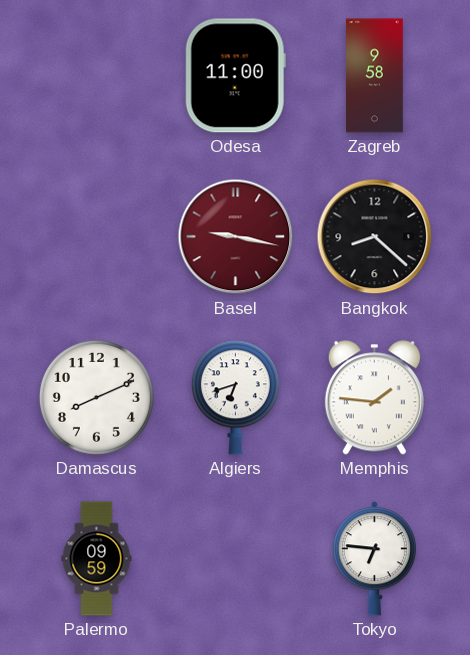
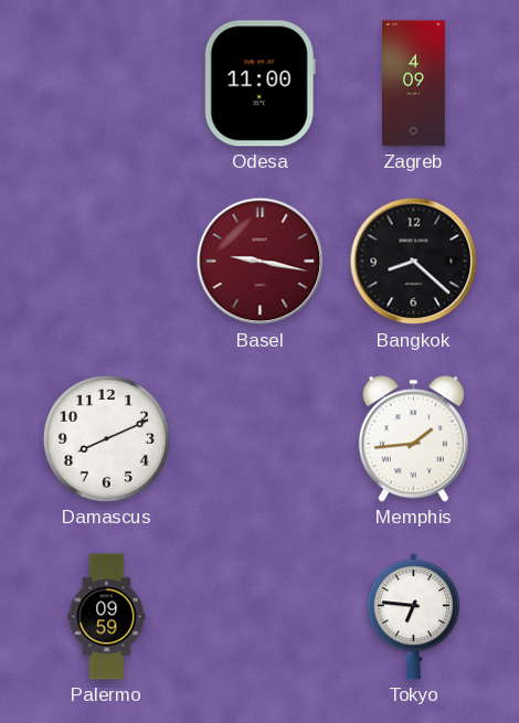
Zagreb: 9:58 -> 4:09
Algiers: 6:42 -> none
Memphis: 1:46 -> 1:44
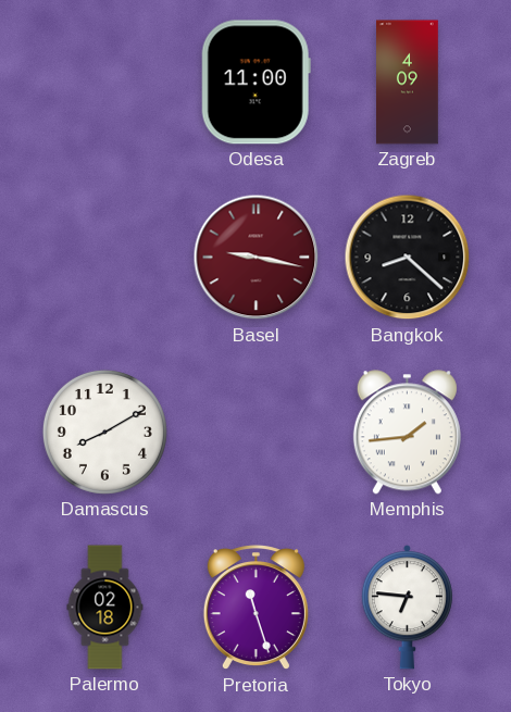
Damascus: 8:11 -> 8:10
Palermo: 09:59 -> 02:18
Pretoria: none -> 11:27
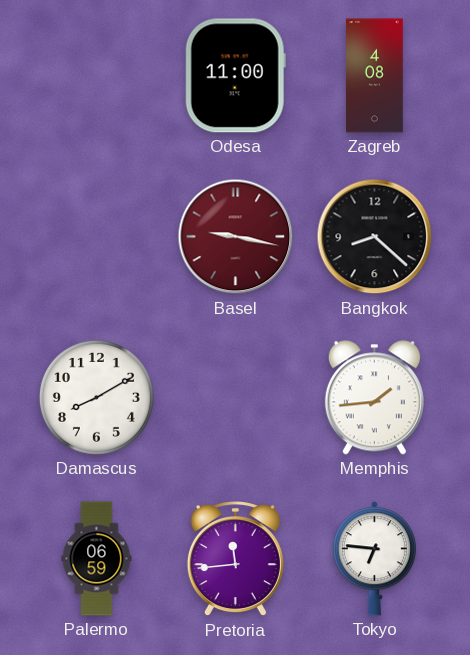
Zagreb: 4:09 -> 4:08
Palermo: 02:18 -> 06:59
Pretoria: 11:27 -> 11:44
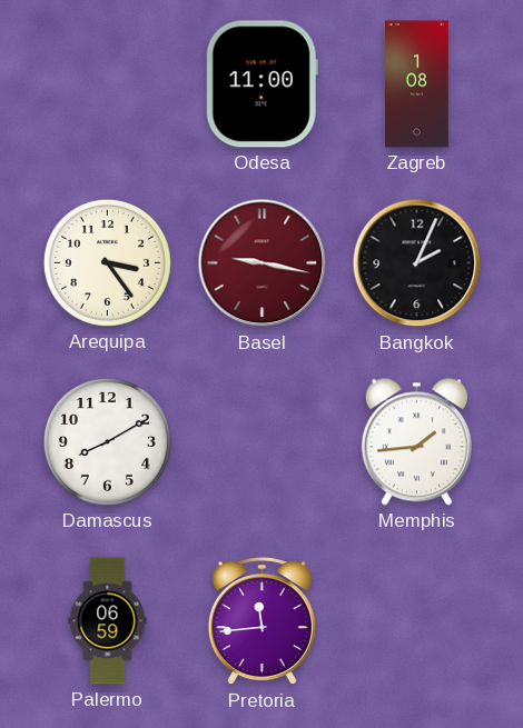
Zagreb: 4:08 -> 1:08
Arequipa: none -> 3:24
Bangkok: 8:22 -> 2:04
Tokyo: 6:46 -> none
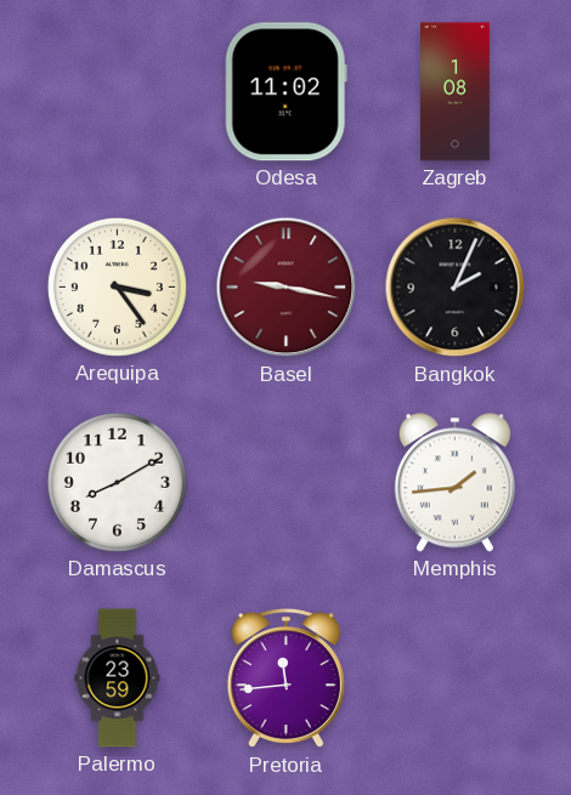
Odesa: 11:00 -> 11:02
Palermo: 06:59 -> 23:59
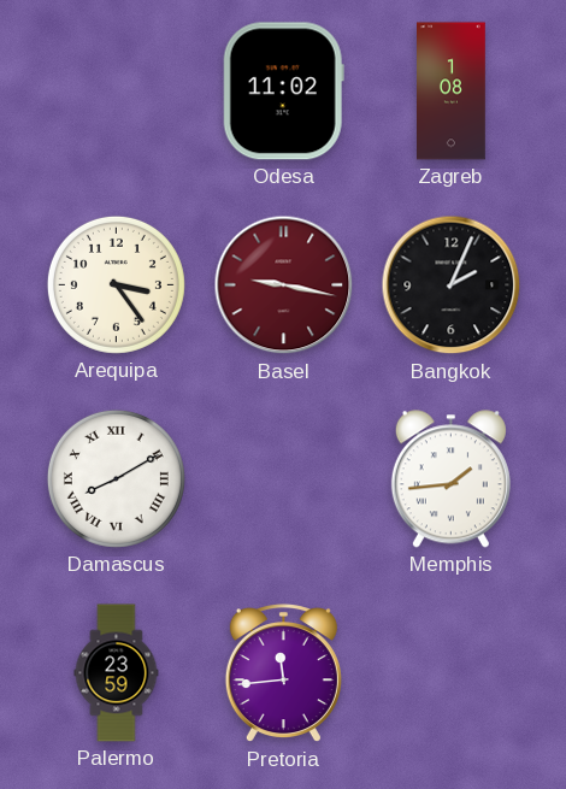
Damascus numerals: Arabic -> Roman
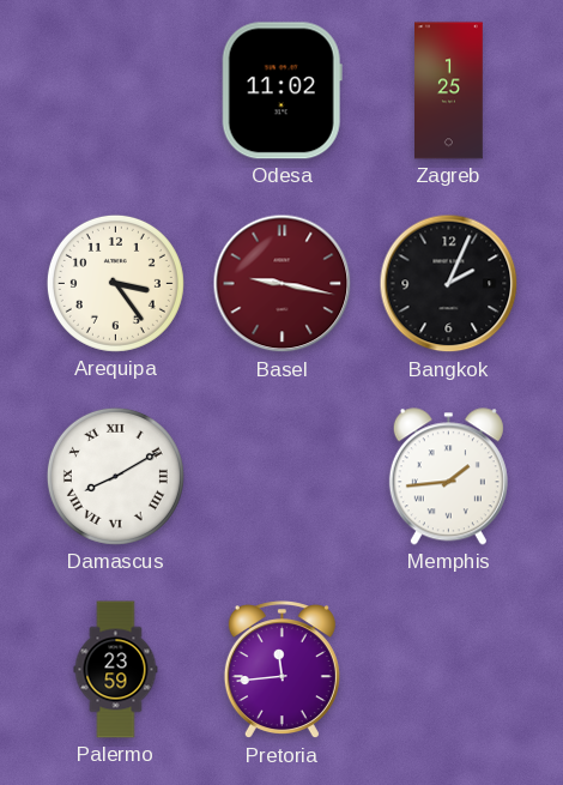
Zagreb: 1:08 -> 1:25
